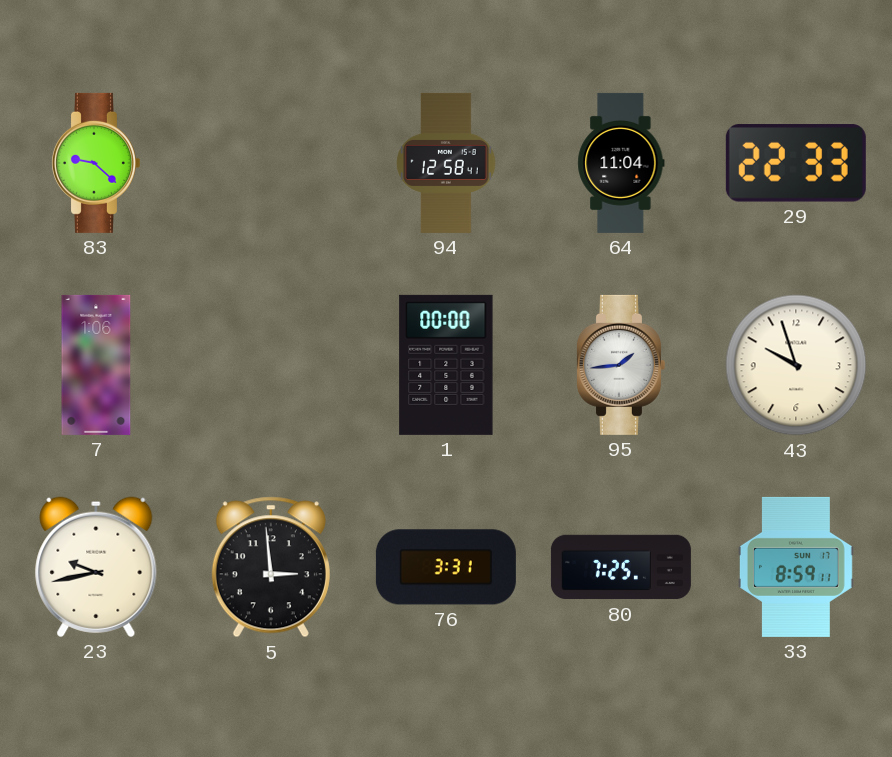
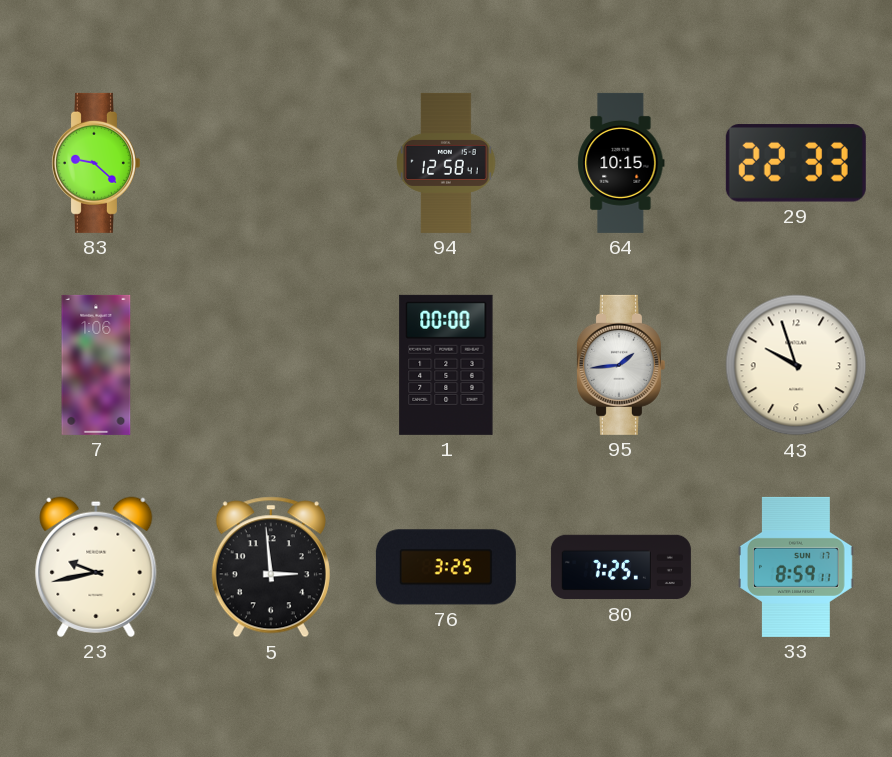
64: 11:04 -> 10:15
76: 3:31 -> 3:25
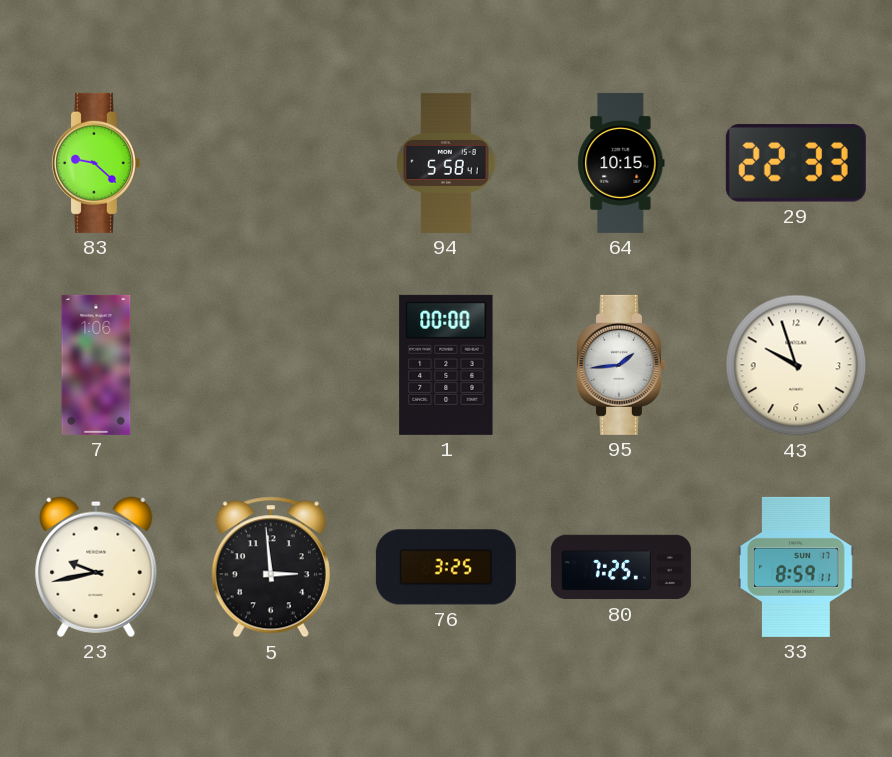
94: 12:58 -> 5:58
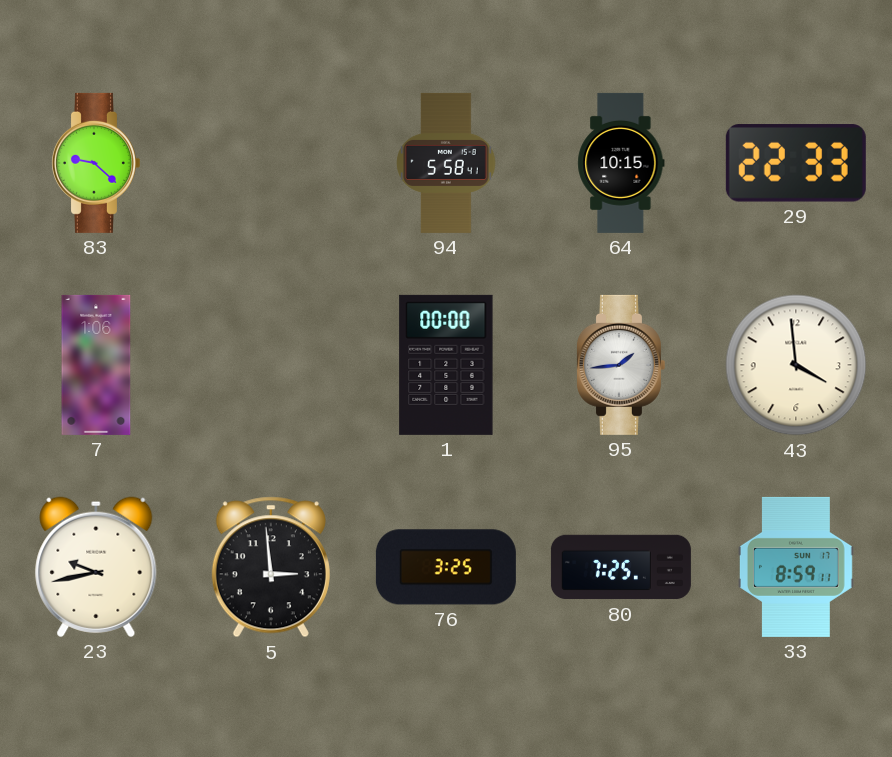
43: 9:57 -> 3:59
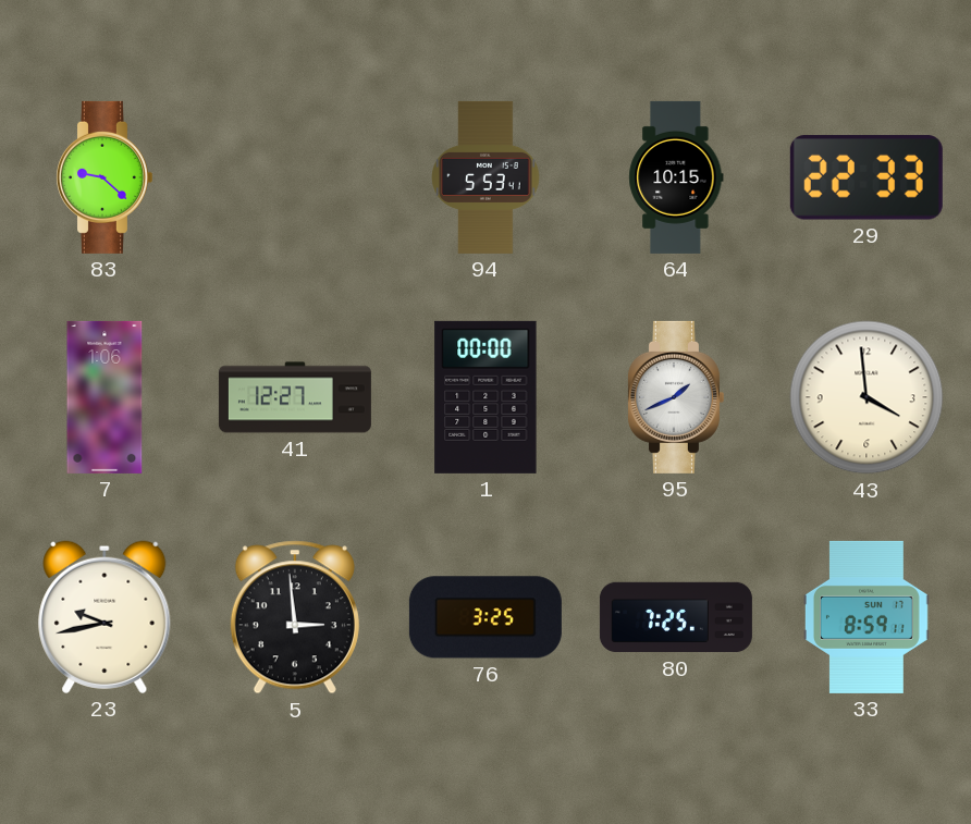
94: 5:58 -> 5:53
41: none -> 12:27
95: 1:44 -> 1:41
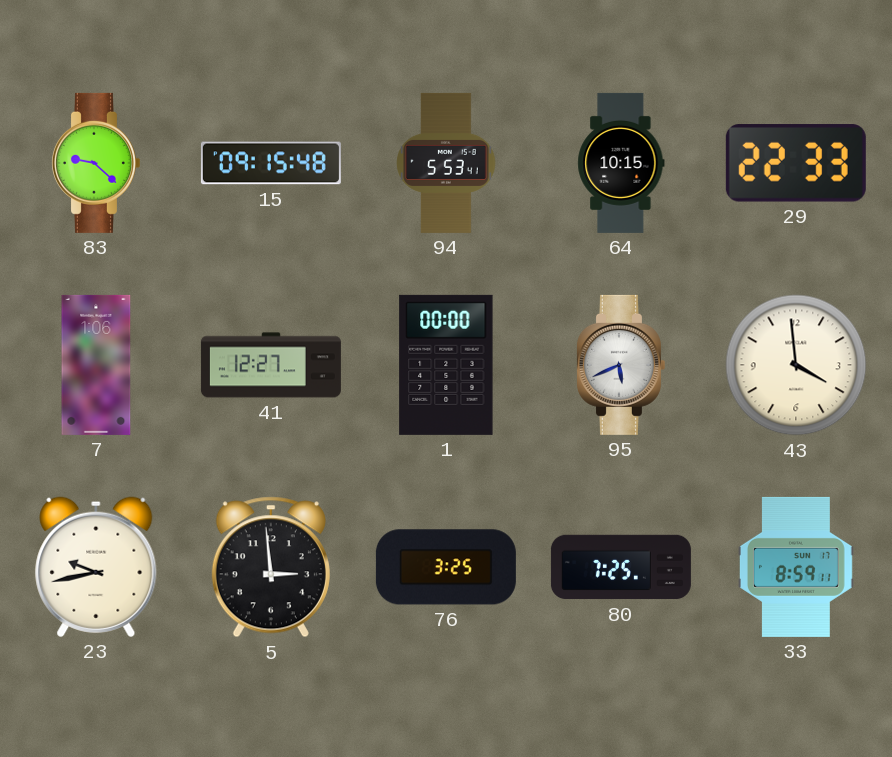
15: none -> 09:15
95: 1:41 -> 5:41
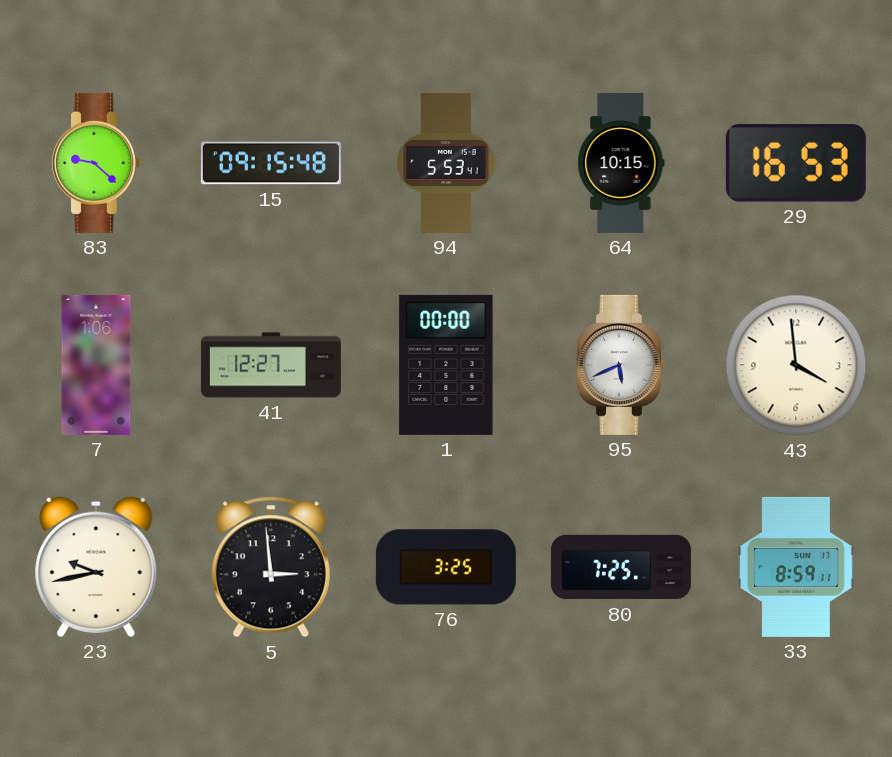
29: 22:33 -> 16:53
